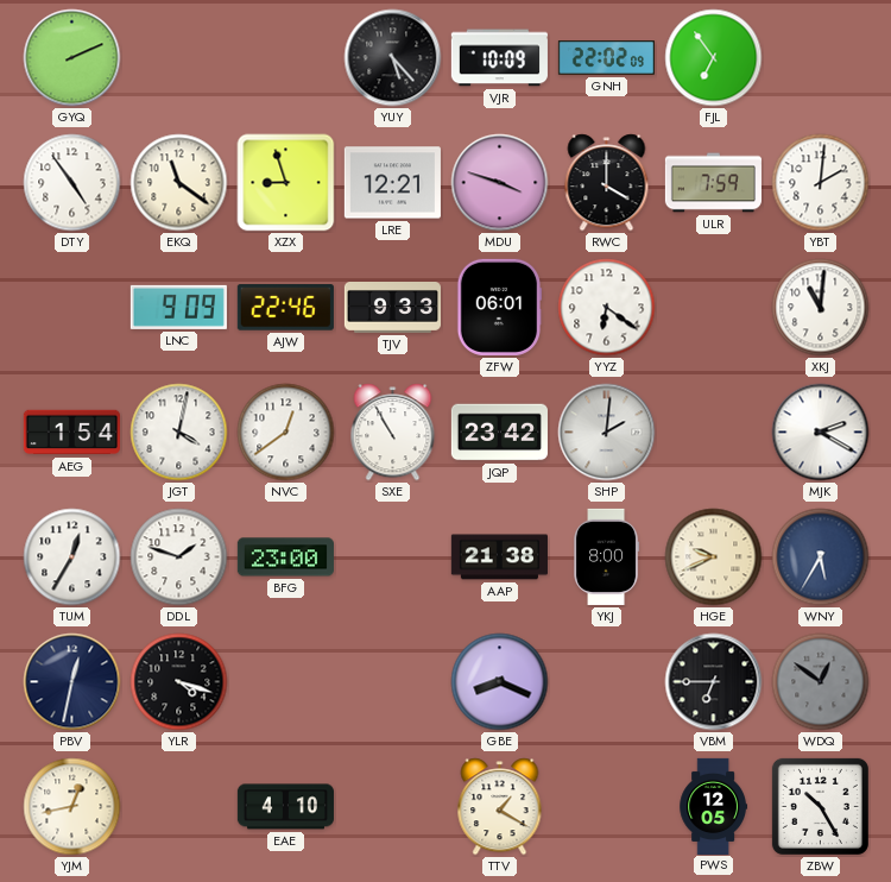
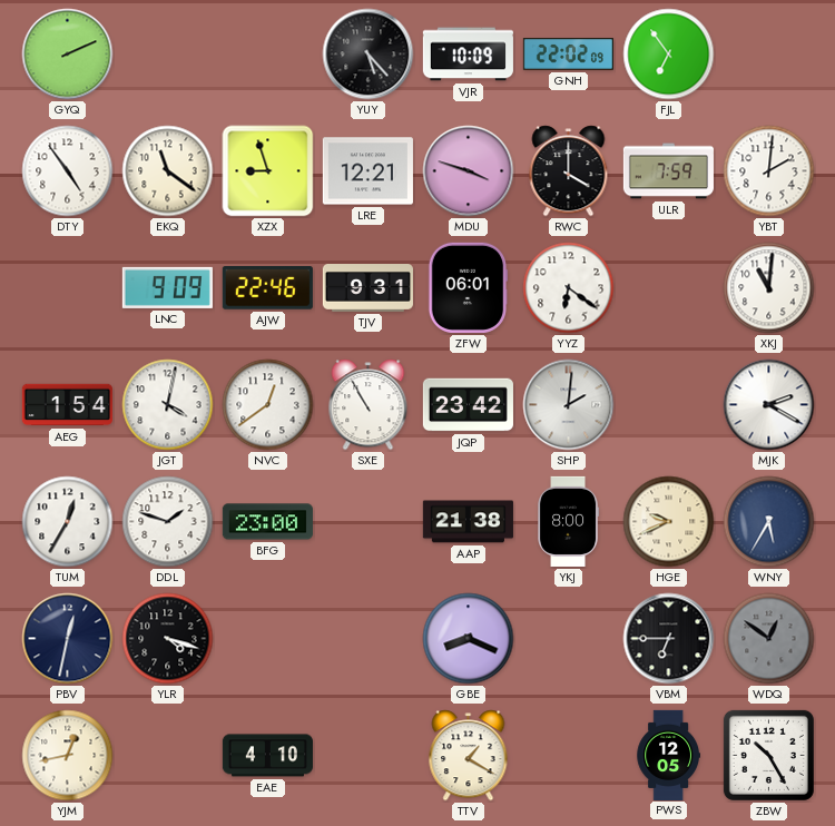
TJV: 9:33 -> 9:31
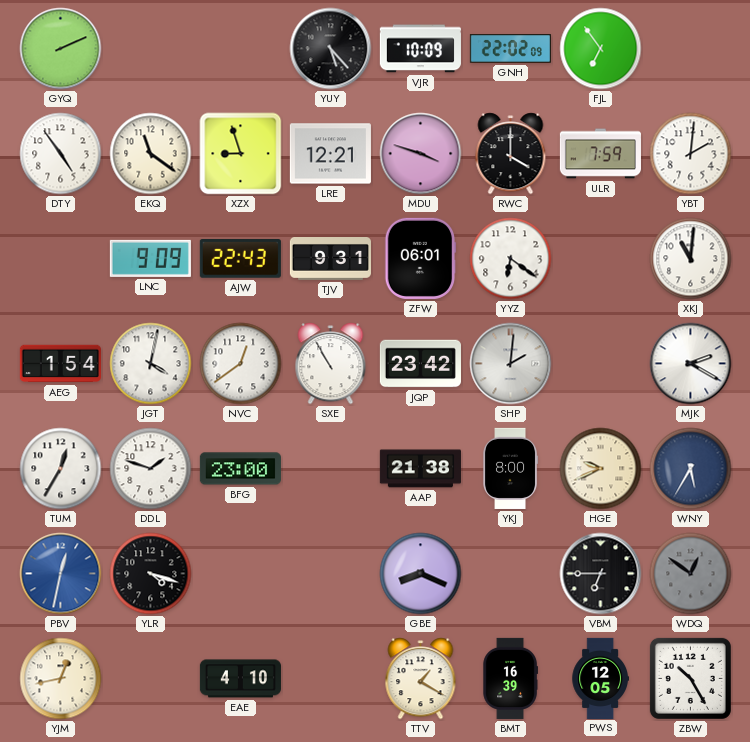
AJW: 22:46 -> 22:43
PBV dial: navy -> blue
BMT: none -> 16:39
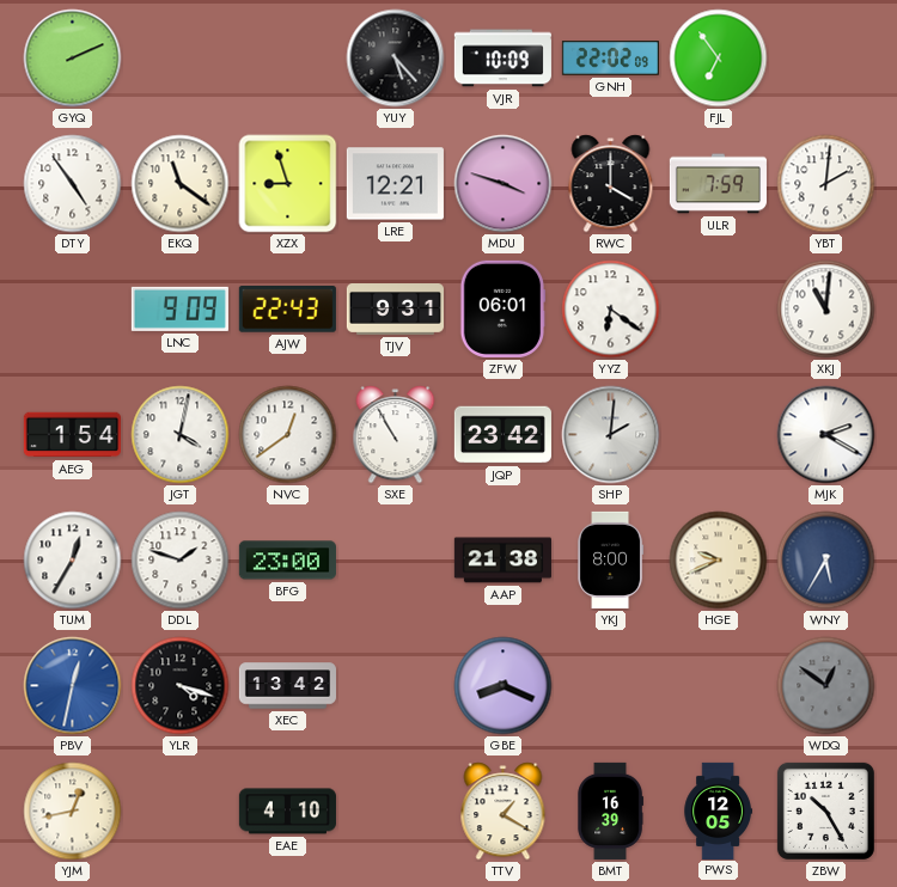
XEC: none -> 13:42
VBM: 6:45 -> none
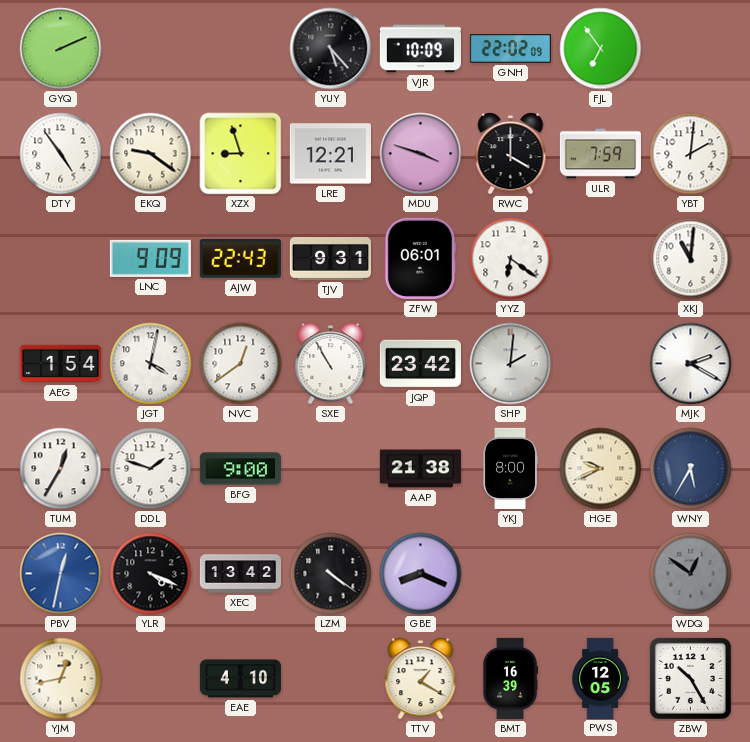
EKQ: 11:21 -> 9:21
BFG: 23:00 -> 9:00
YLR: 4:18 -> 4:19
LZM: none -> 4:21
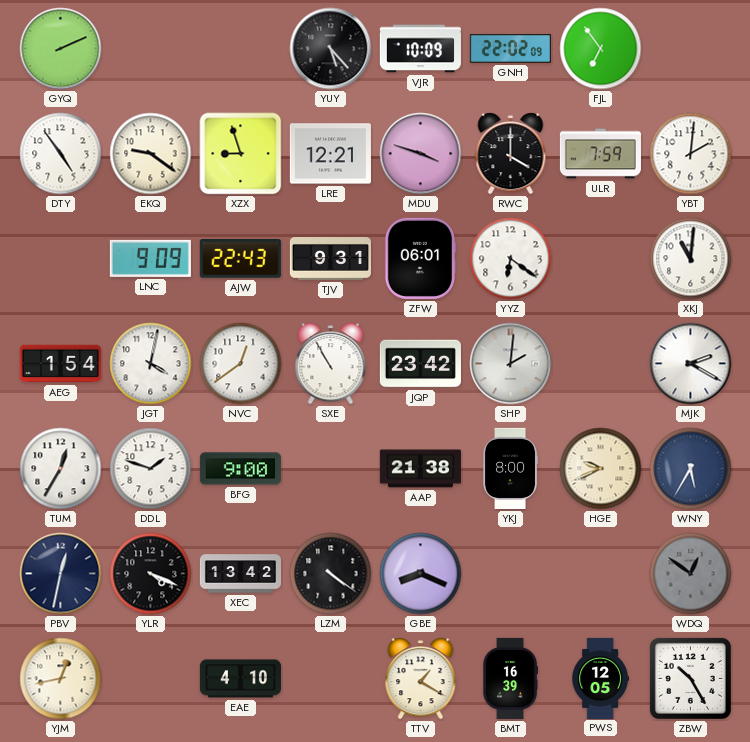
PBV dial: blue -> navy
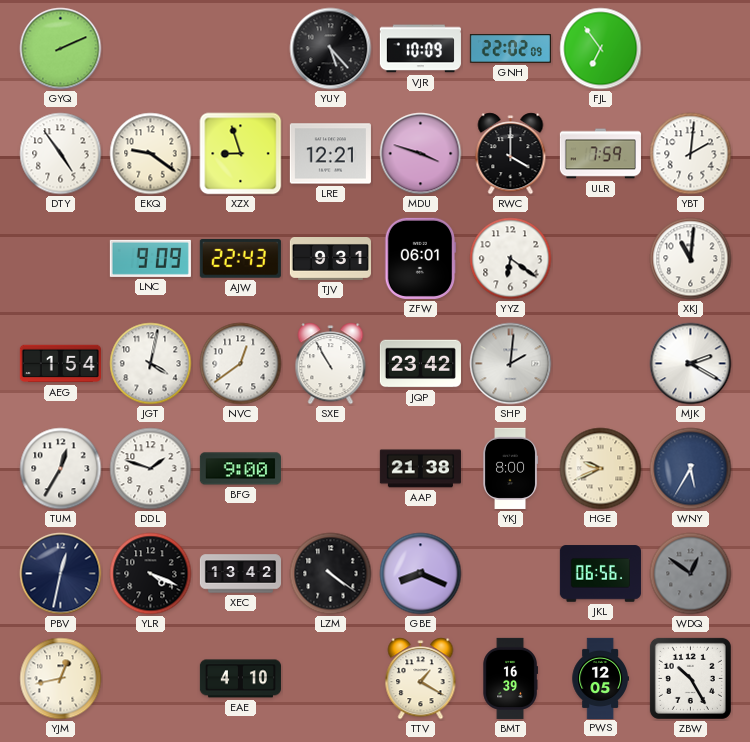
JKL: none -> 06:56
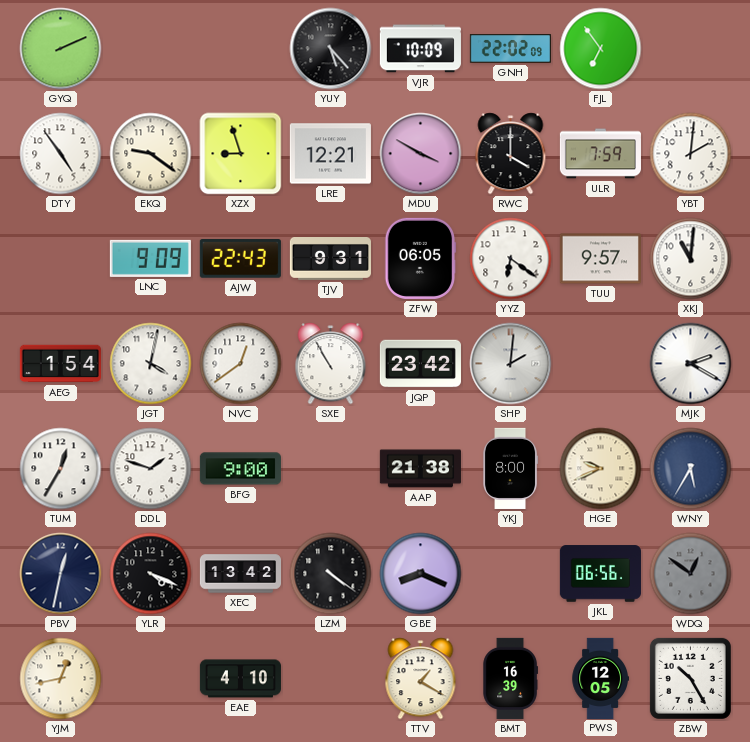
MDU: 3:48 -> 3:50
ZFW: 06:01 -> 06:05
TUU: none -> 9:57
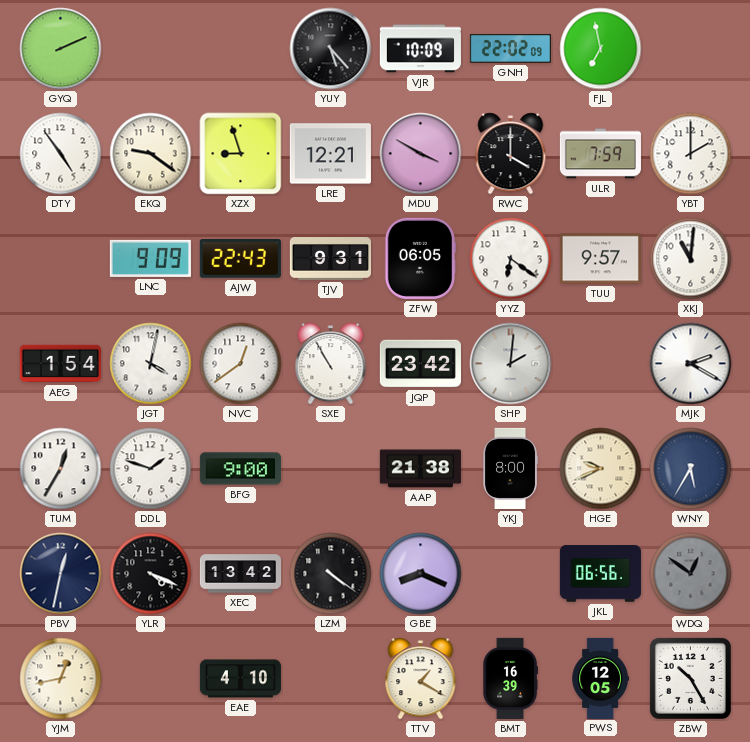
FJL: 6:54 -> 6:58
YBT: 2:01 -> 2:00
